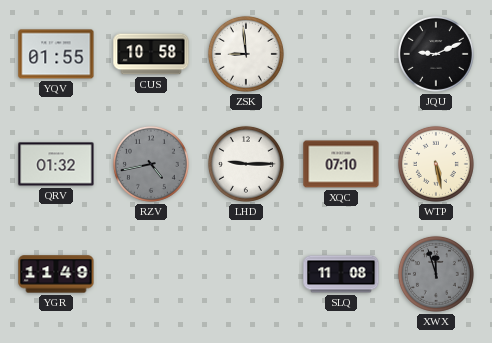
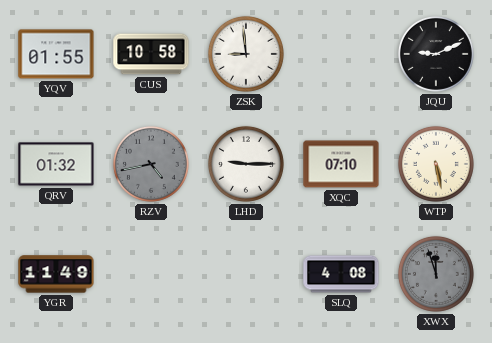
SLQ: 11:08 -> 4:08
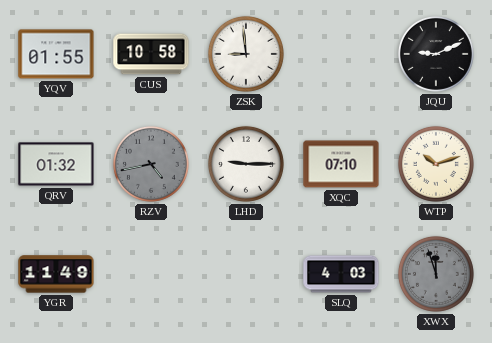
WTP: 5:28 -> 10:12
SLQ: 4:08 -> 4:03
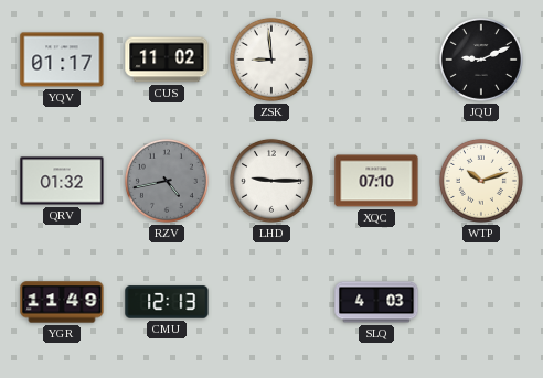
YQV: 01:55 -> 01:17
CUS: 10:58 -> 11:02
CMU: none -> 12:13
XWX: 11:57 -> none
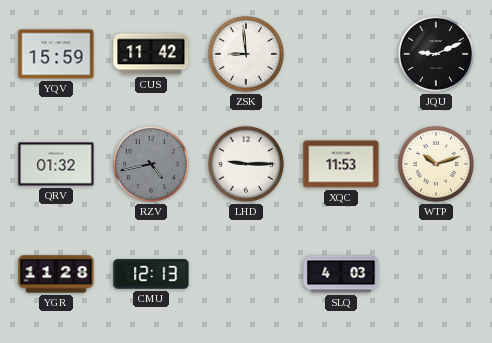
YQV: 01:17 -> 15:59
CUS: 11:02 -> 11:42
XQC: 07:10 -> 11:53
YGR: 11:49 -> 11:28
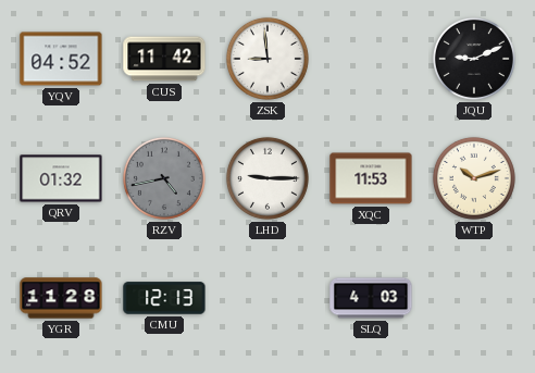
YQV: 15:59 -> 04:52
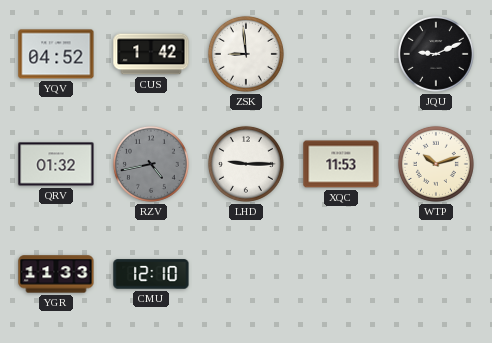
CUS: 11:42 -> 1:42
YGR: 11:28 -> 11:33
CMU: 12:13 -> 12:10
SLQ: 4:03 -> none
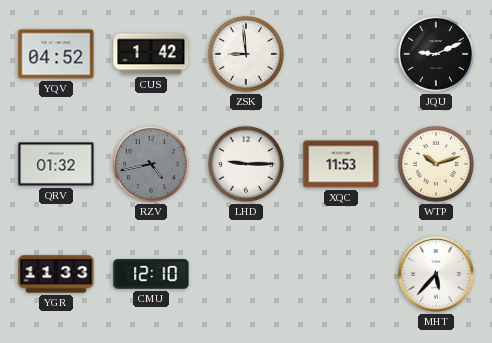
MHT: none -> 5:37
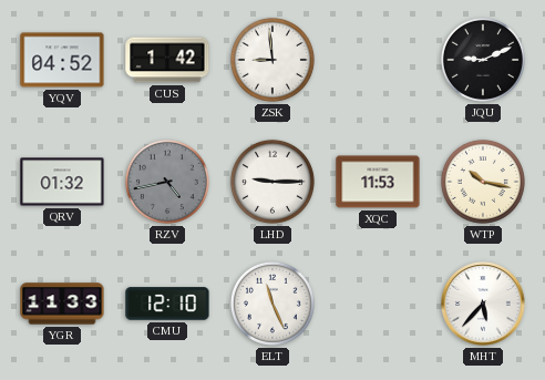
WTP: 10:12 -> 10:17
ELT: none -> 11:26
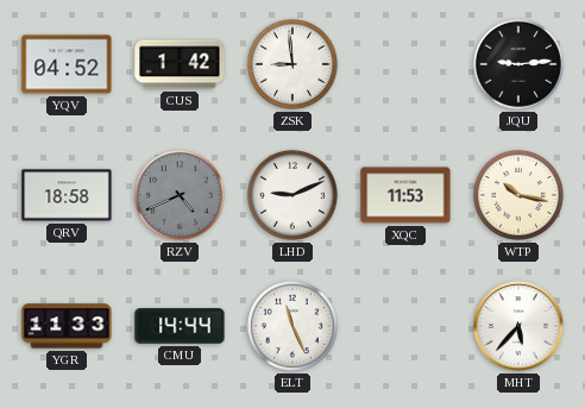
JQU: 9:11 -> 9:14
QRV: 01:32 -> 18:58
RZV: 4:43 -> 4:41
LHD: 9:15 -> 9:11
CMU: 12:10 -> 14:44
